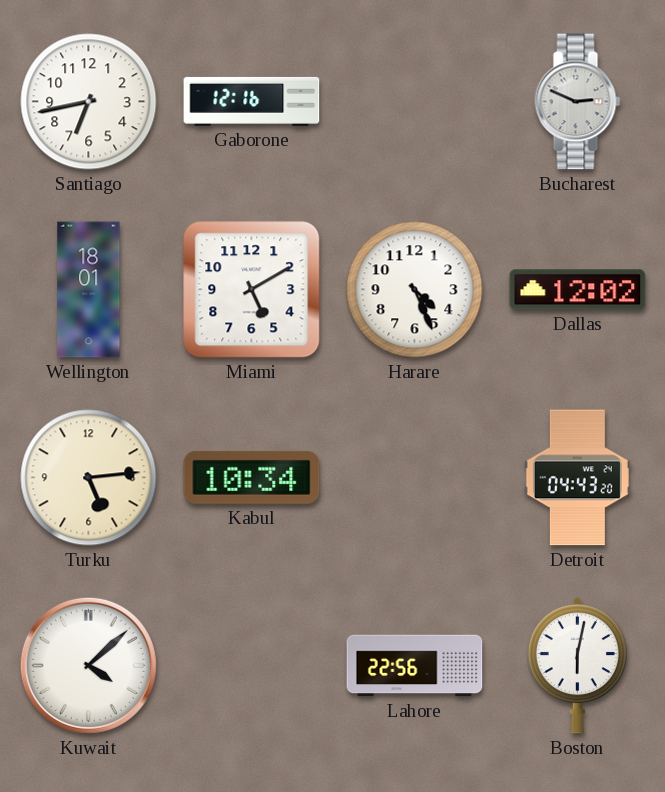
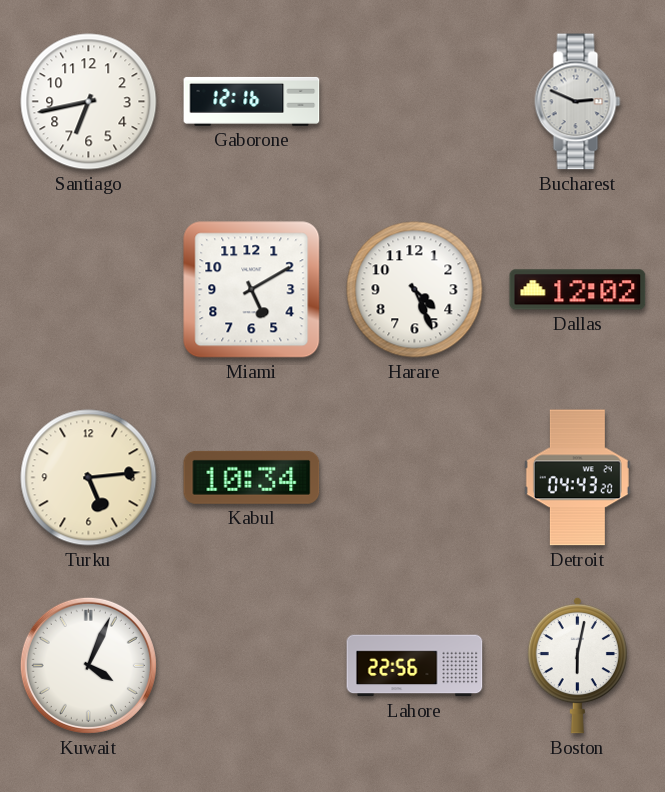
Wellington: 18:01 -> none
Kuwait: 4:08 -> 4:04
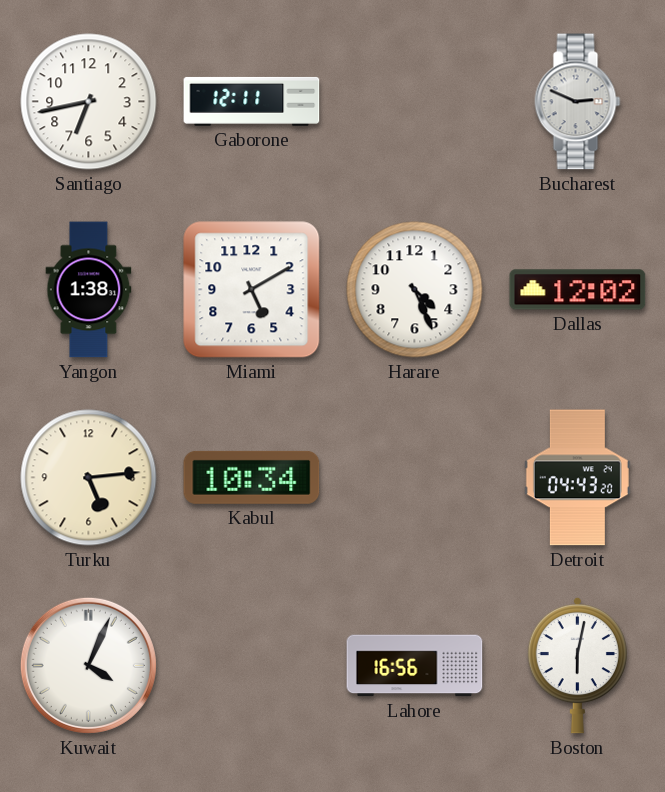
Gaborone: 12:16 -> 12:11
Yangon: none -> 1:38
Lahore: 22:56 -> 16:56
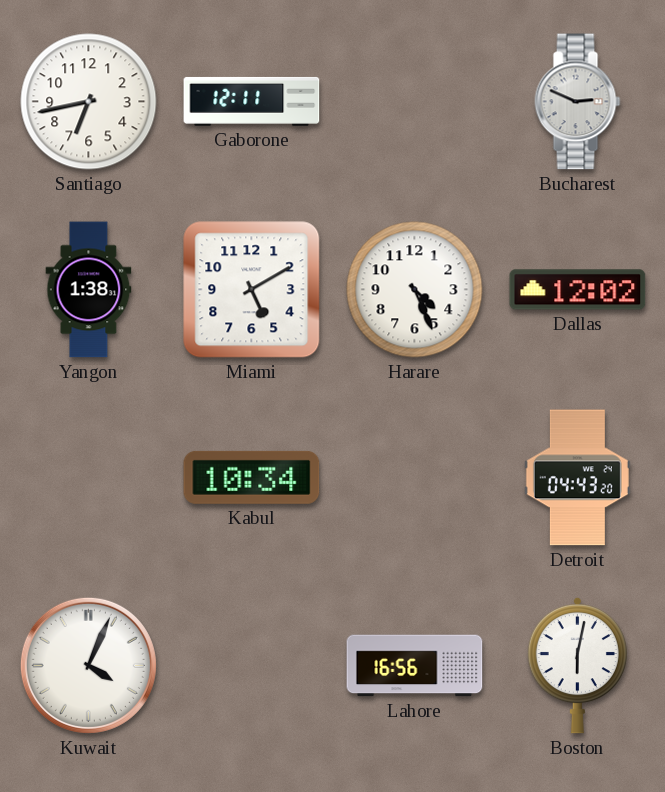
Turku: 5:14 -> none
